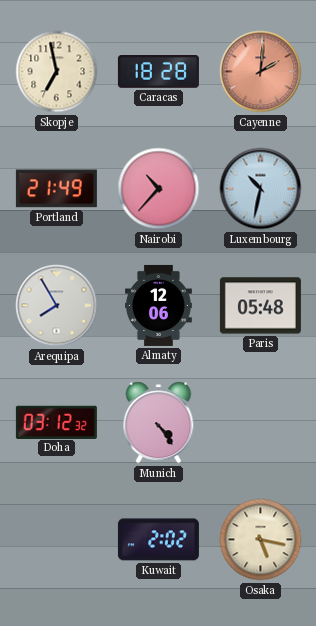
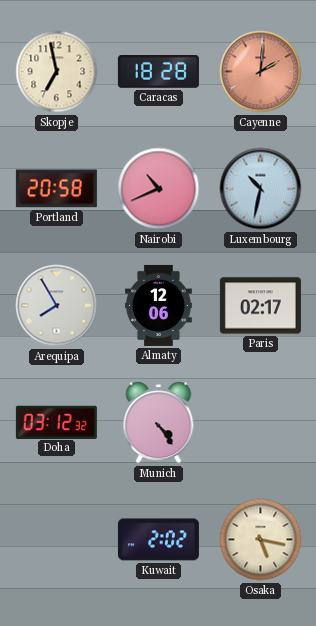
Portland: 21:49 -> 20:58
Nairobi: 10:37 -> 10:41
Paris: 05:48 -> 02:17
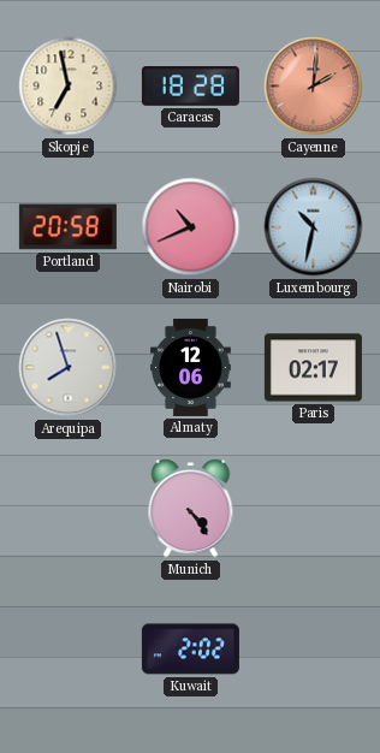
Arequipa: 7:55 -> 7:57
Doha: 03:12 -> none
Osaka: 5:17 -> none
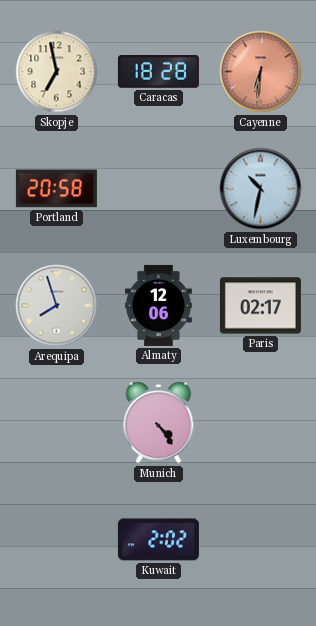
Cayenne: 2:01 -> 6:31
Nairobi: 10:41 -> none
